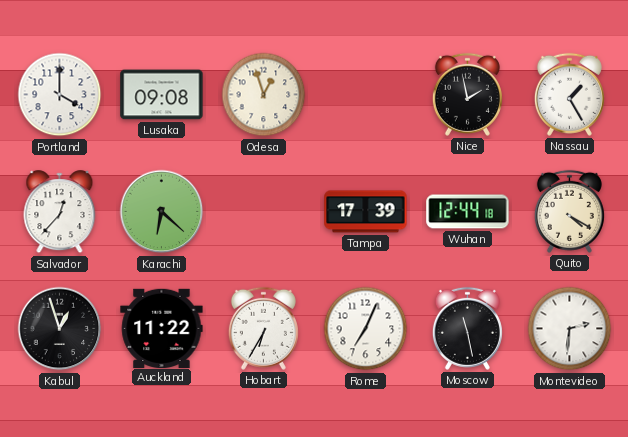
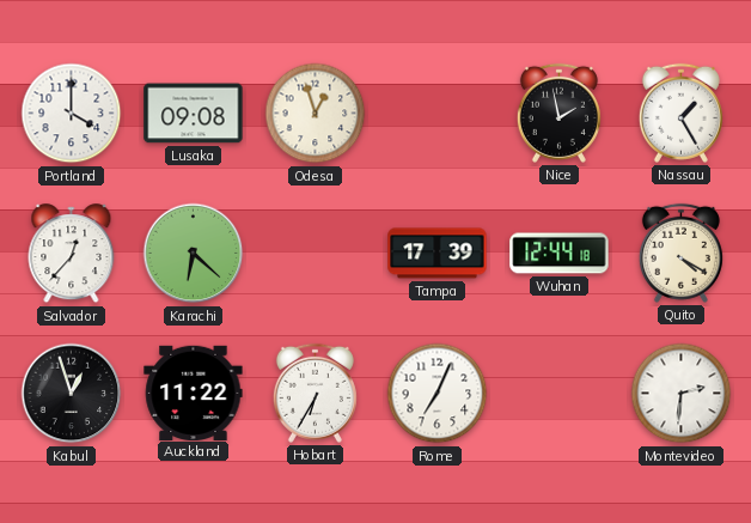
Moscow: 11:28 -> none
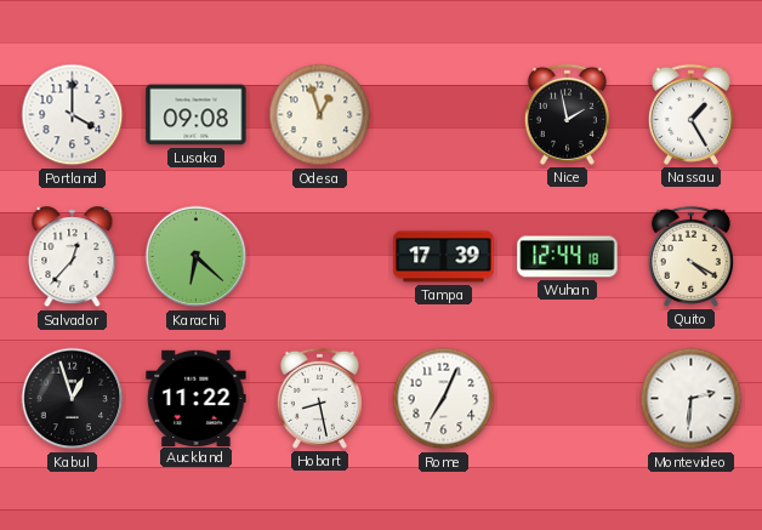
Hobart: 6:35 -> 8:28
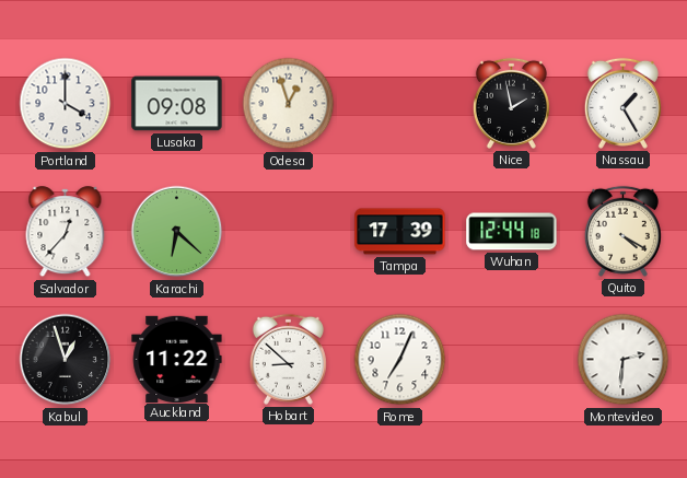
Hobart: 8:28 -> 8:52
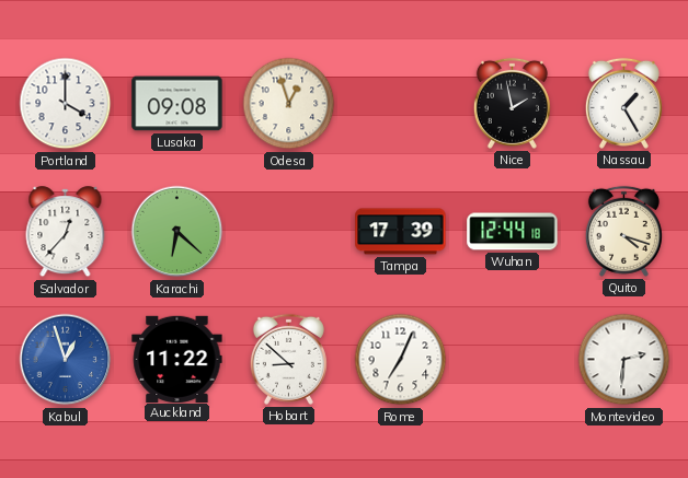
Quito: 4:20 -> 4:18
Kabul dial: black -> blue
